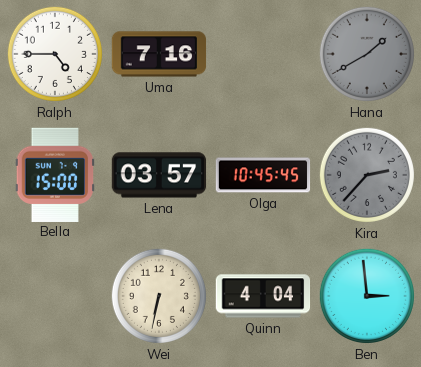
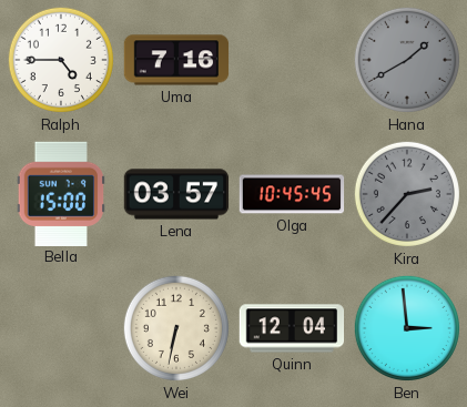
Quinn: 4:04 -> 12:04
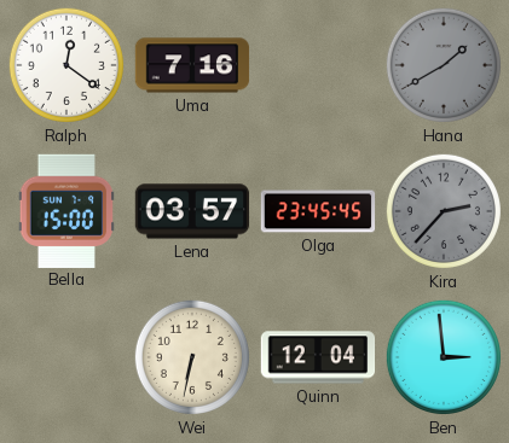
Ralph: 4:45 -> 12:21
Olga: 10:45 -> 23:45
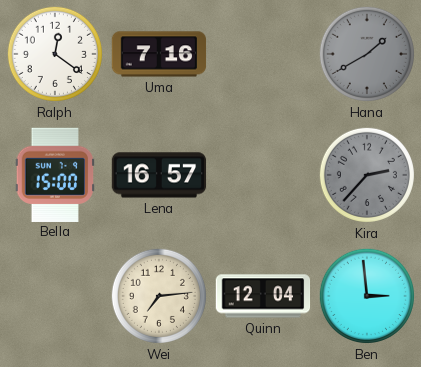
Lena: 03:57 -> 16:57
Olga: 23:45 -> none
Wei: 6:32 -> 7:14
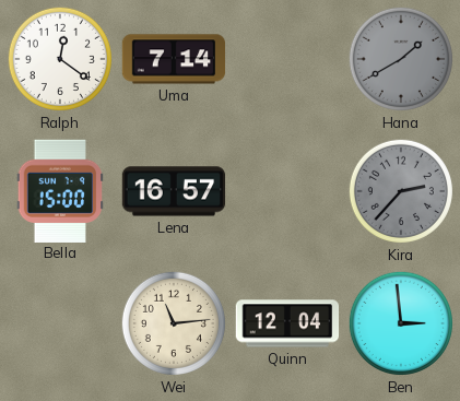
Uma: 7:16 -> 7:14
Wei: 7:14 -> 11:14
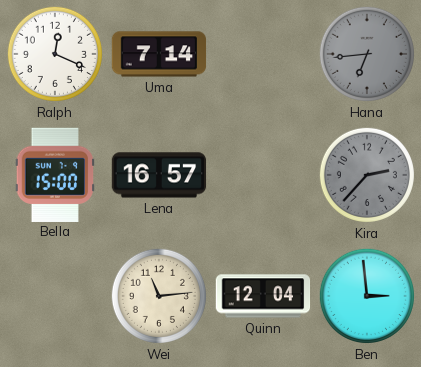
Ralph: 12:21 -> 12:19
Hana: 1:40 -> 6:44
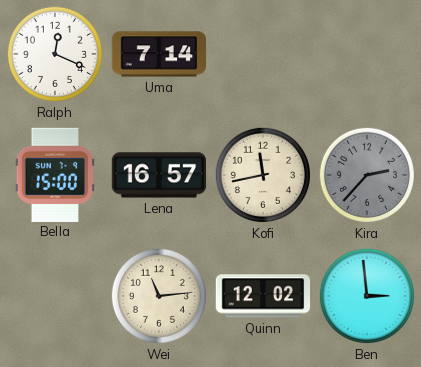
Hana: 6:44 -> none
Kofi: none -> 11:43
Quinn: 12:04 -> 12:02
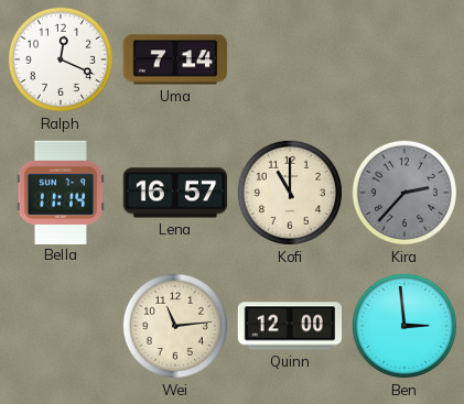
Bella: 15:00 -> 11:14
Kofi: 11:43 -> 11:00
Quinn: 12:02 -> 12:00
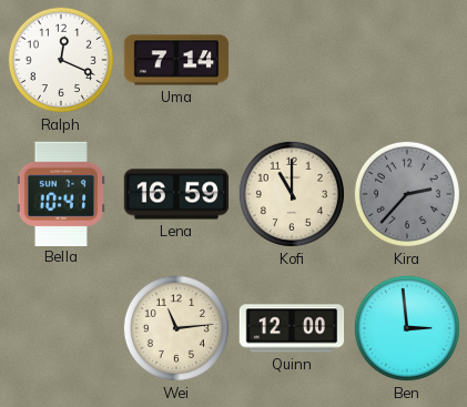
Bella: 11:14 -> 10:41
Lena: 16:57 -> 16:59
